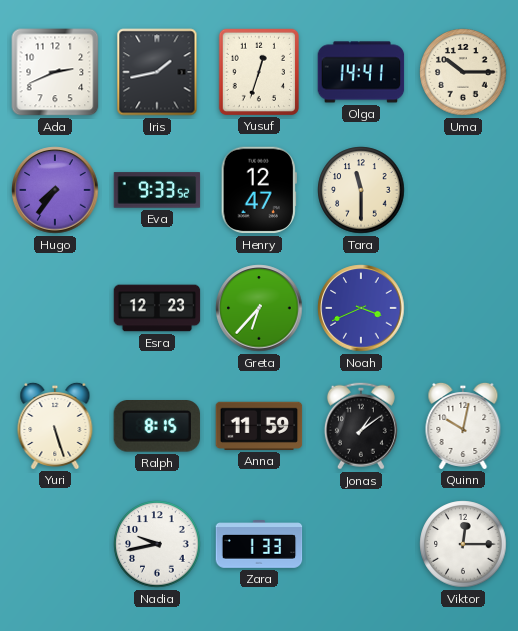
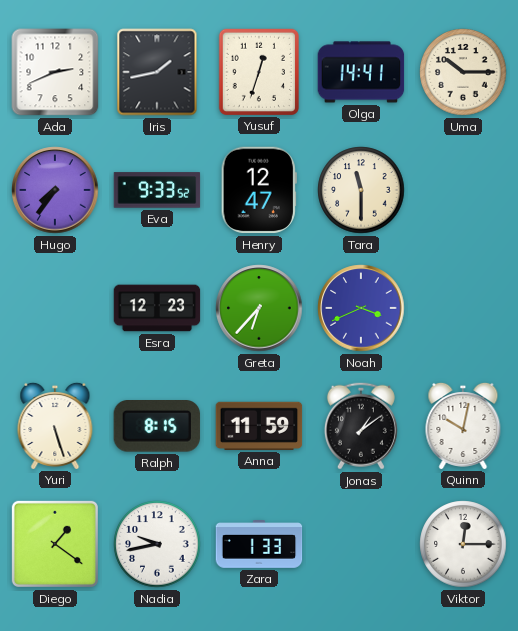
Diego: none -> 1:21
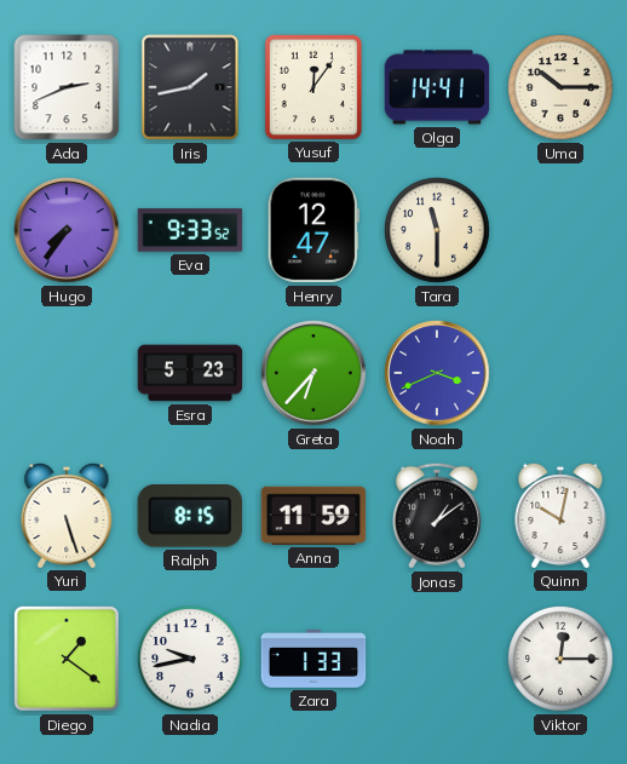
Yusuf: 12:33 -> 12:06
Esra: 12:23 -> 5:23
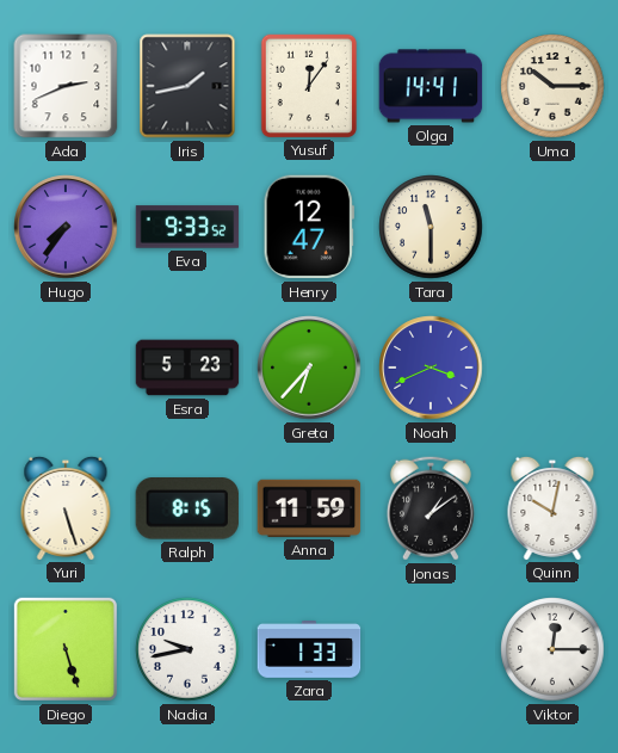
Diego: 1:21 -> 5:27
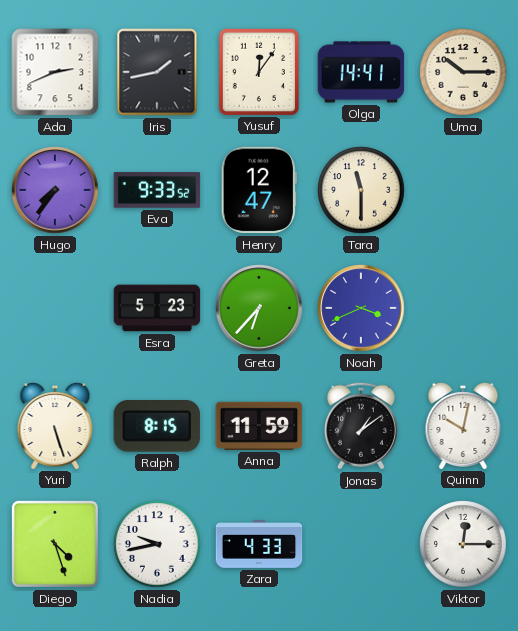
Diego: 5:27 -> 4:27
Zara: 1:33 -> 4:33
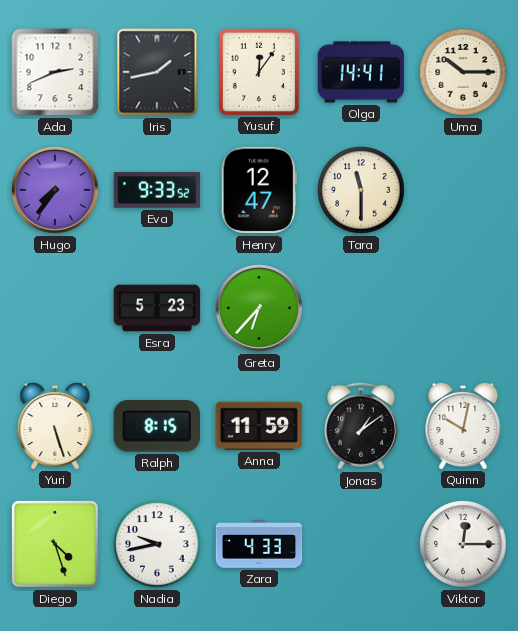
Noah: 3:41 -> none
